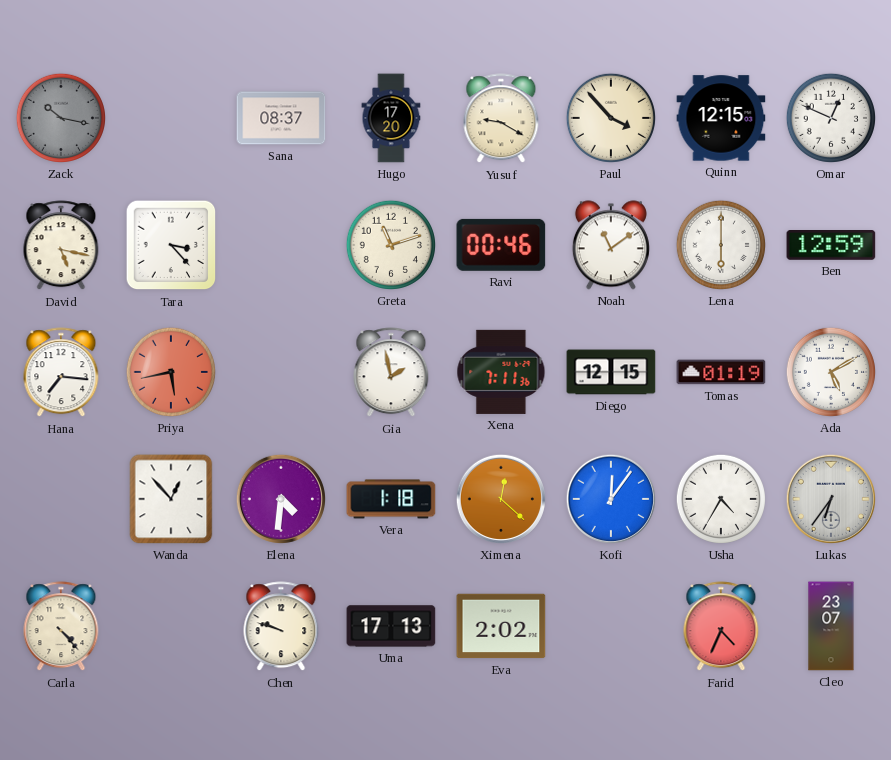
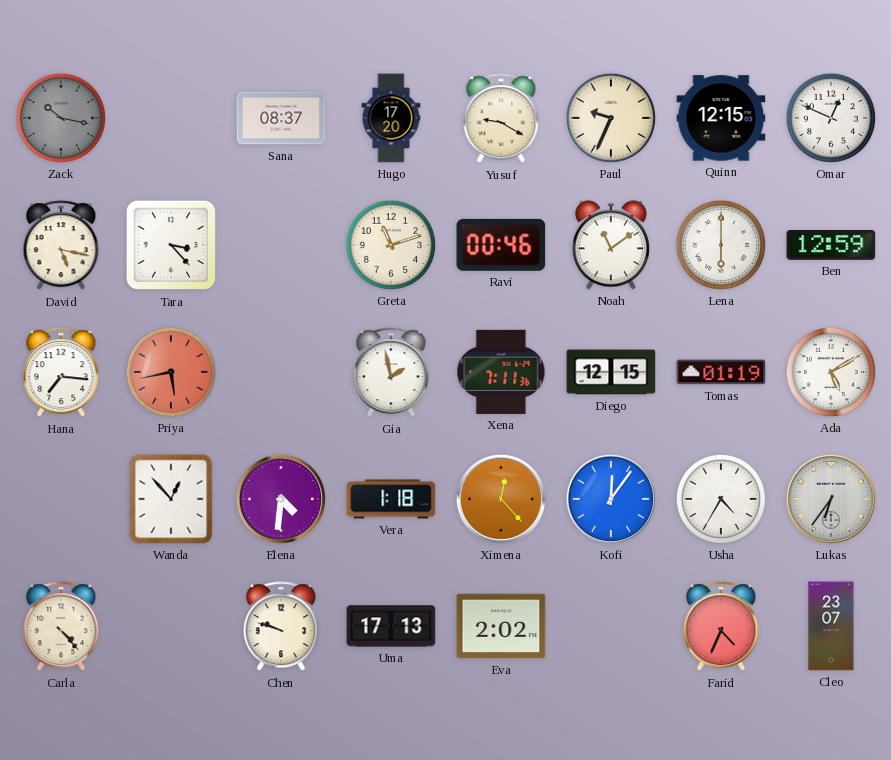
Paul: 3:53 -> 9:34
Ximena: 12:22 -> 12:23
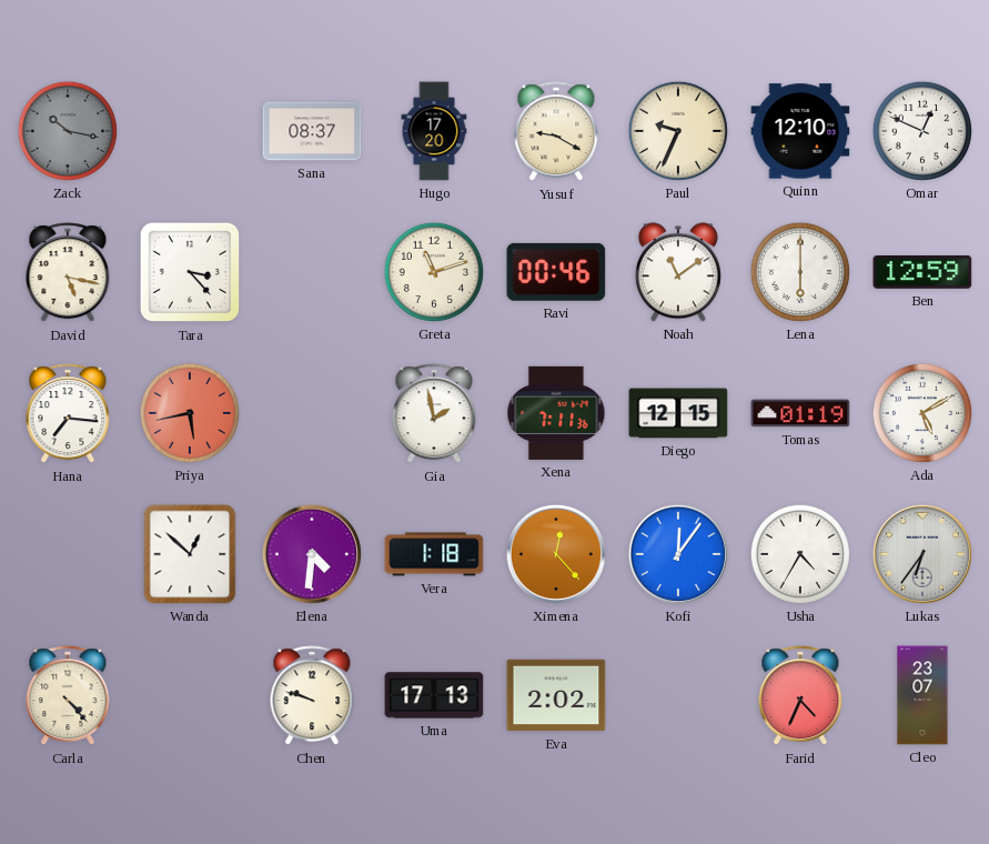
Quinn: 12:15 -> 12:10
Wanda: 12:53 -> 12:52
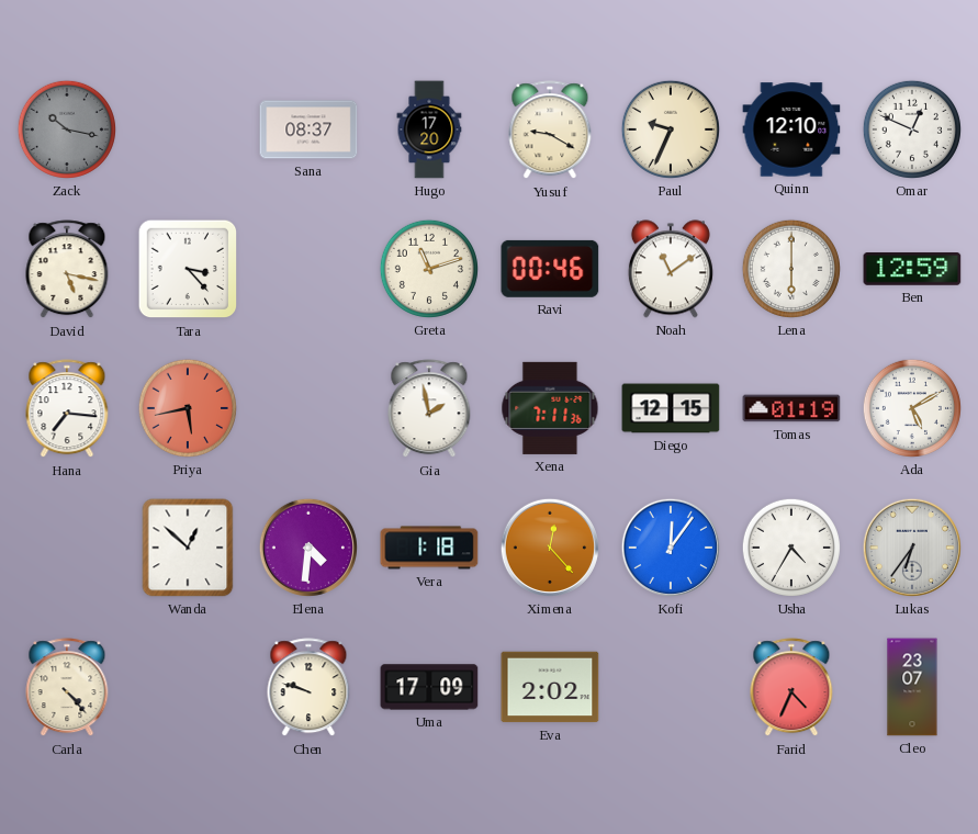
Uma: 17:13 -> 17:09
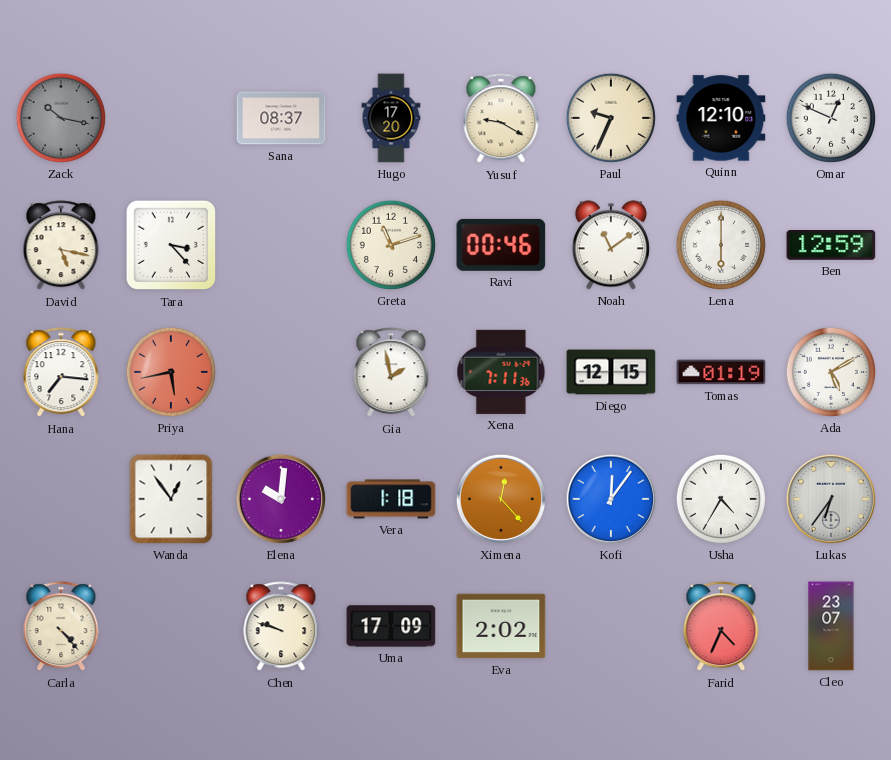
Wanda: 12:52 -> 12:54
Elena: 4:31 -> 10:01
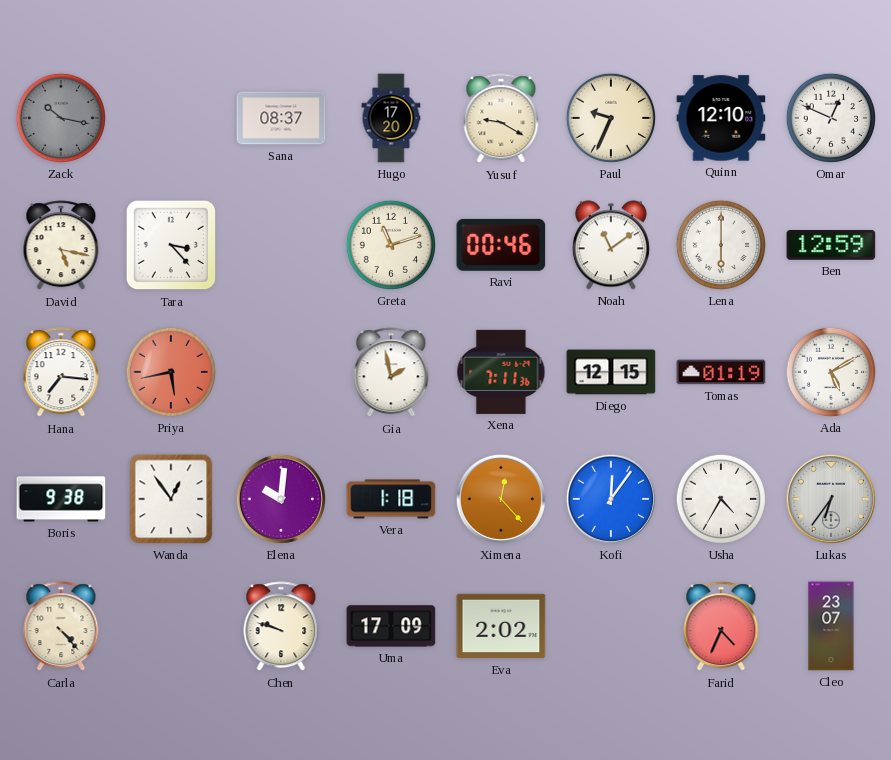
Boris: none -> 9:38
